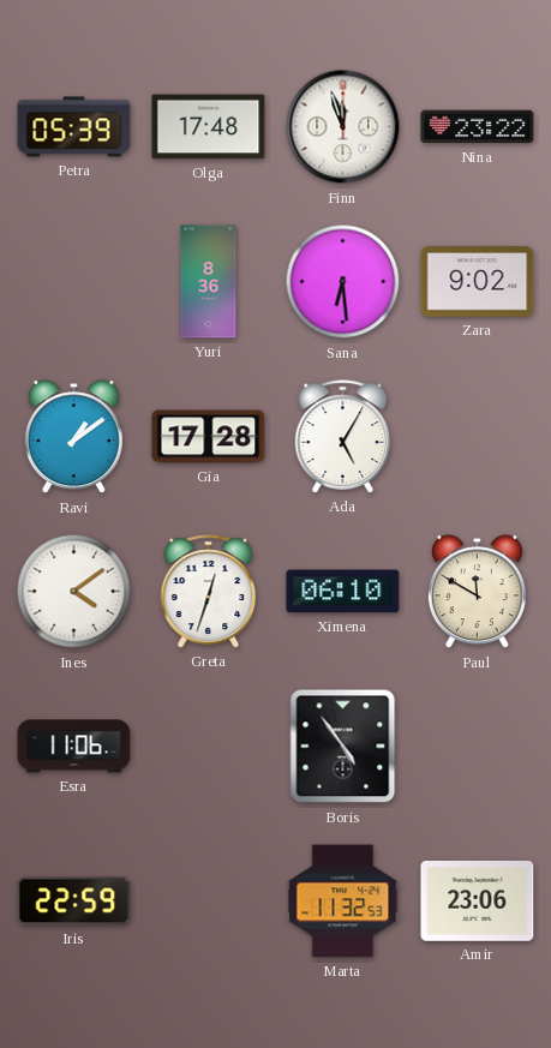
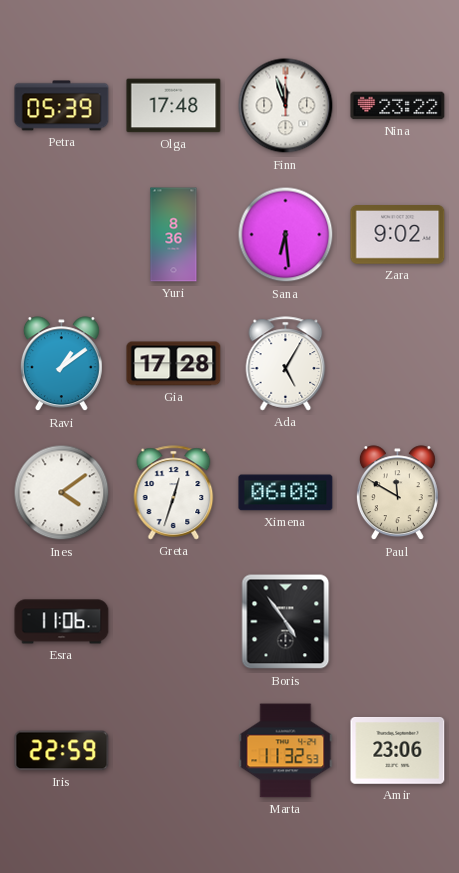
Ximena: 06:10 -> 06:08
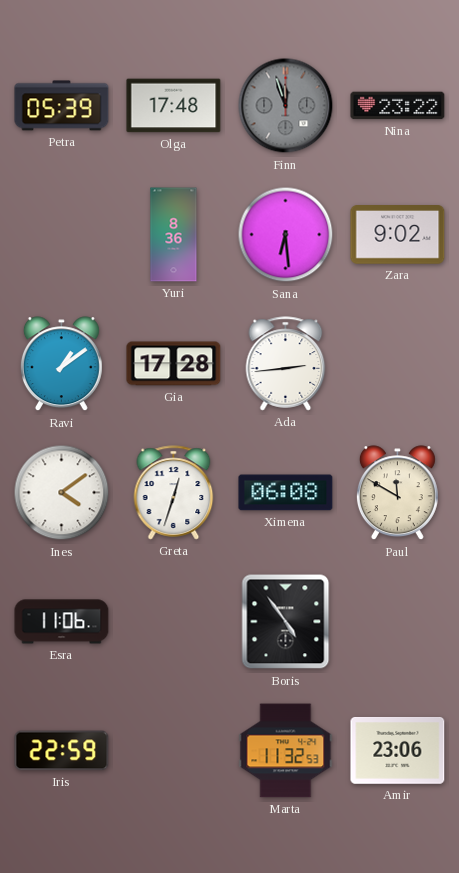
Finn dial: white -> grey
Ada: 5:05 -> 2:44
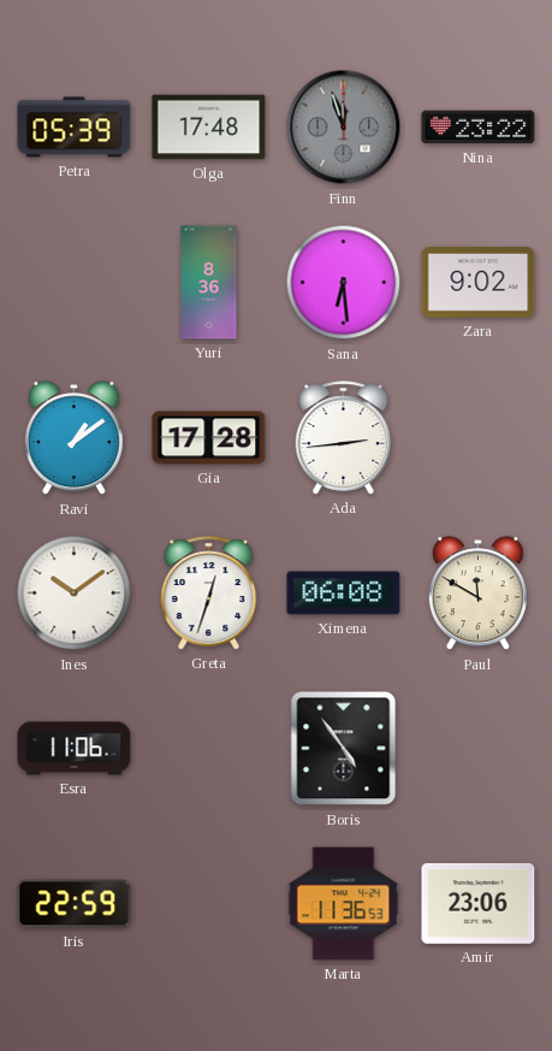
Ines: 4:09 -> 10:09
Marta: 11:32 -> 11:36
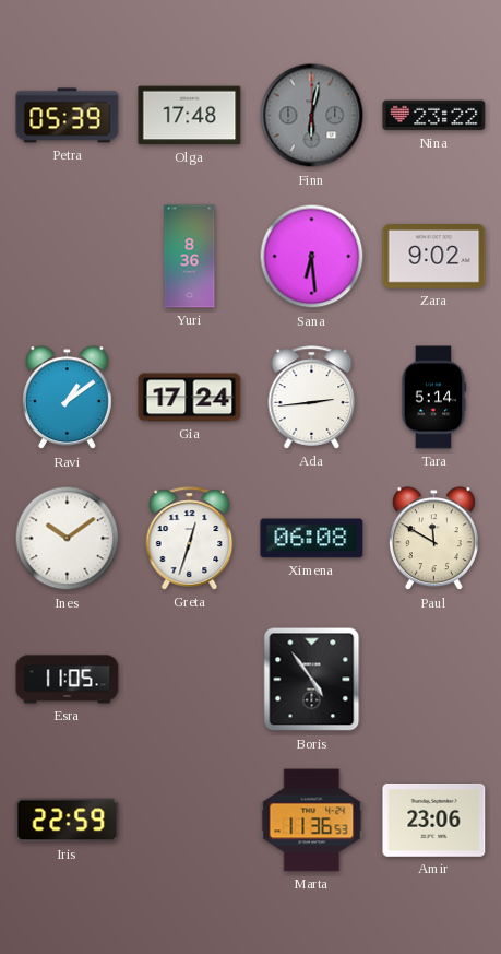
Finn: 11:57 -> 6:02
Gia: 17:28 -> 17:24
Tara: none -> 5:14
Esra: 11:06 -> 11:05
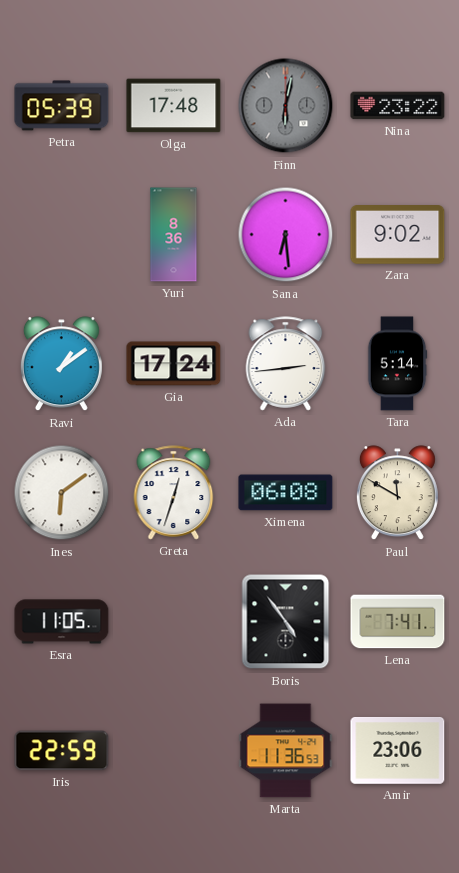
Ines: 10:09 -> 6:09
Lena: none -> 7:41
